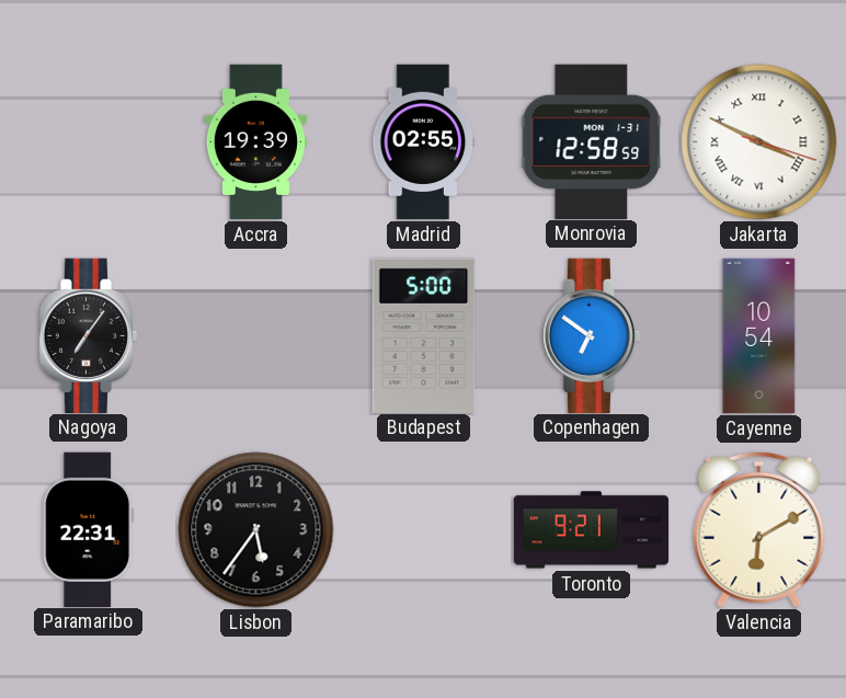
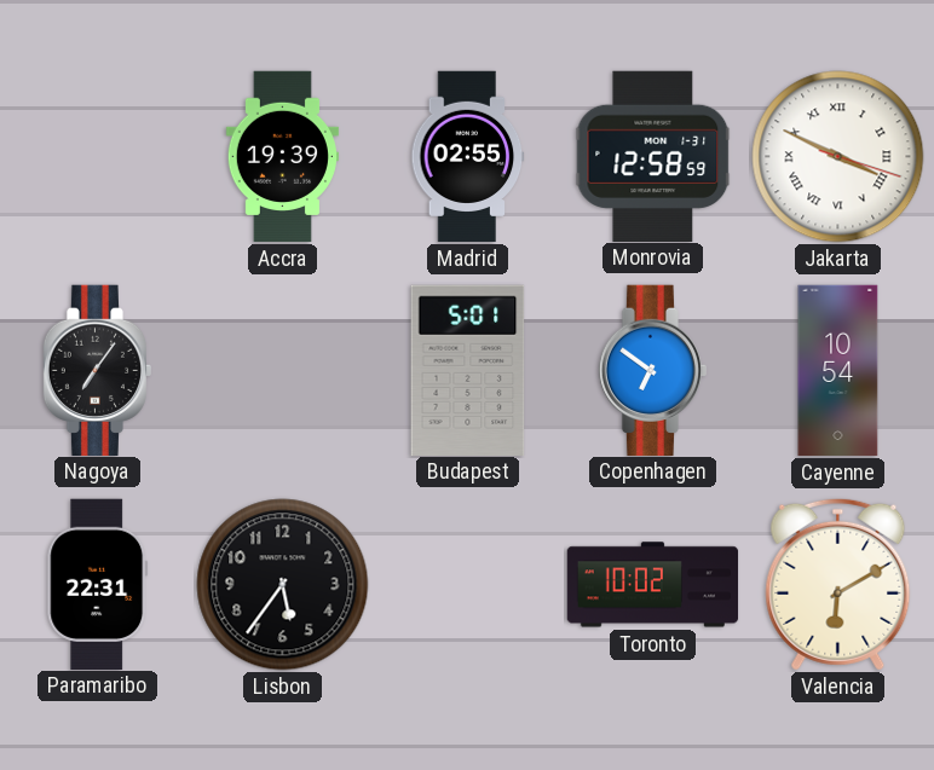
Budapest: 5:00 -> 5:01
Toronto: 9:21 -> 10:02
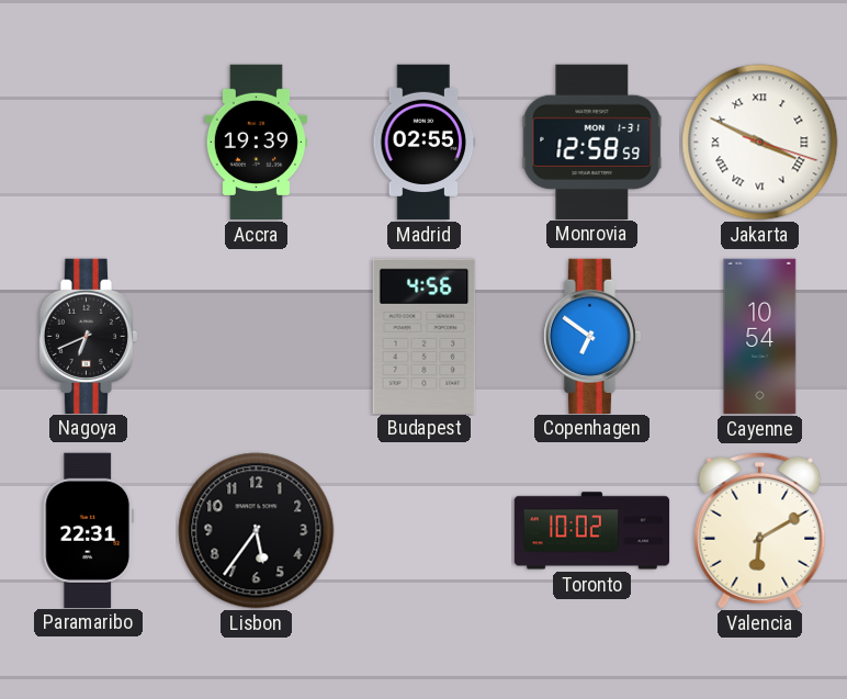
Nagoya: 7:06 -> 6:41
Budapest: 5:01 -> 4:56
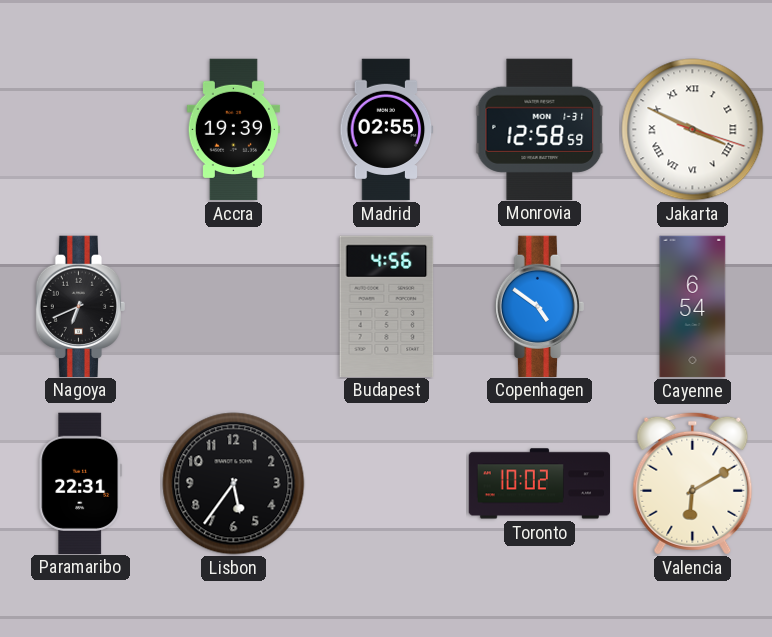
Copenhagen: 6:51 -> 4:51
Cayenne: 10:54 -> 6:54
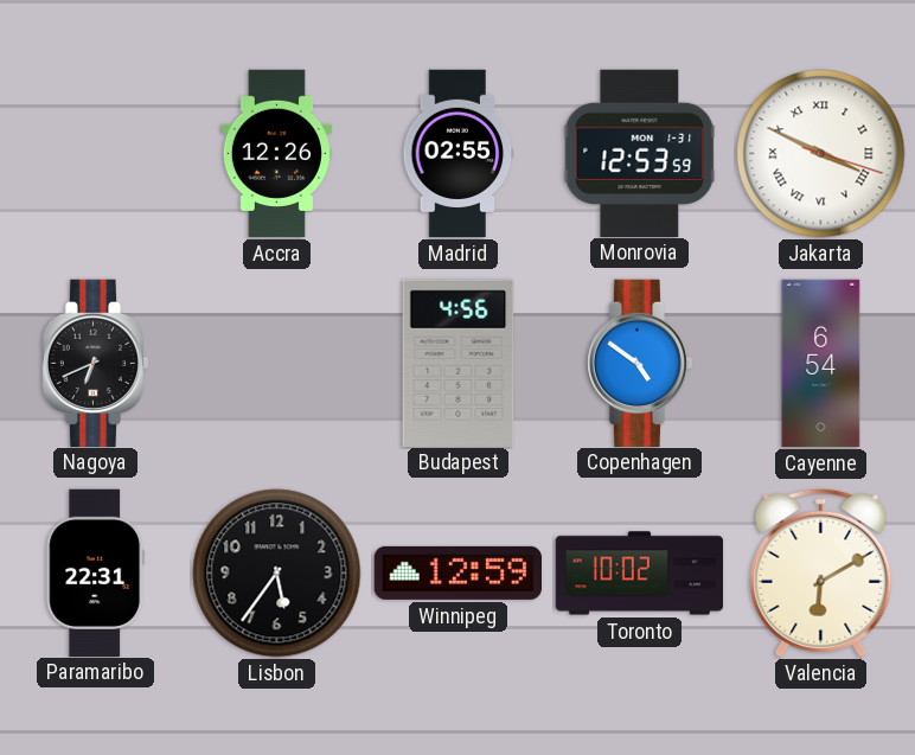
Accra: 19:39 -> 12:26
Monrovia: 12:58 -> 12:53
Winnipeg: none -> 12:59
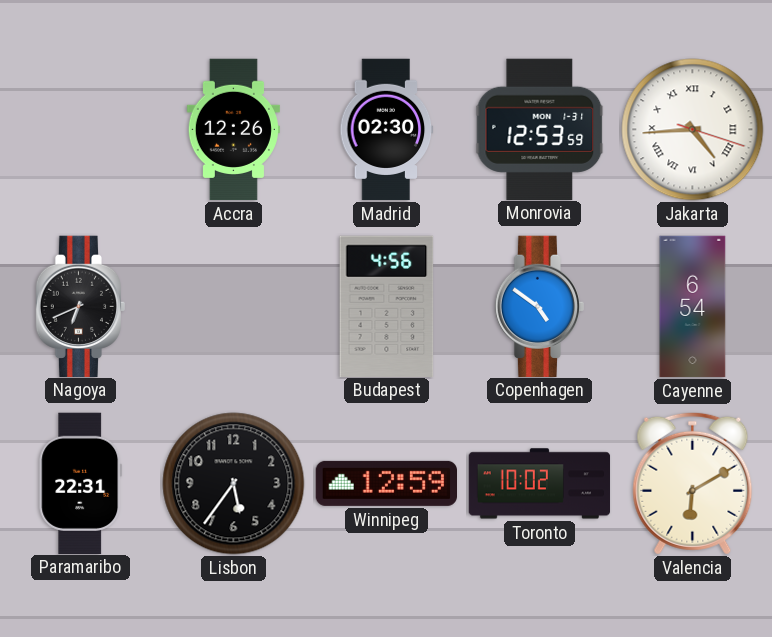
Madrid: 02:55 -> 02:30
Jakarta: 3:49 -> 4:44
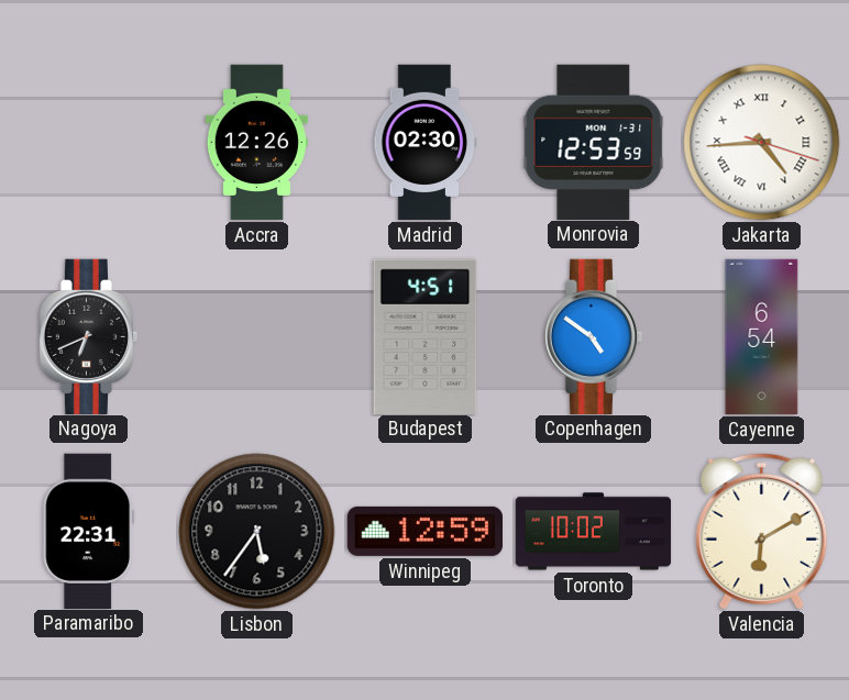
Budapest: 4:56 -> 4:51
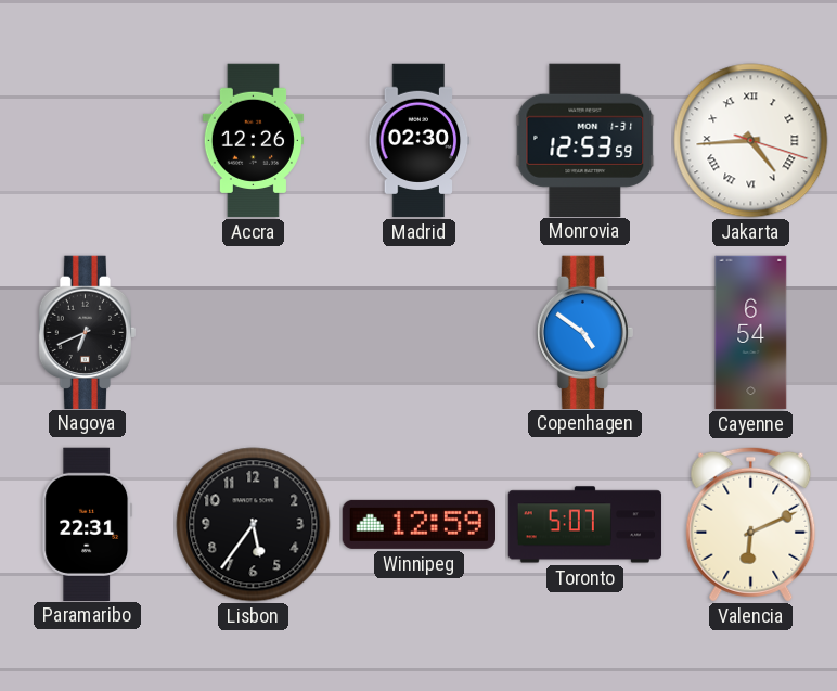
Budapest: 4:51 -> none
Toronto: 10:02 -> 5:07
Valencia: 6:10 -> 6:11
